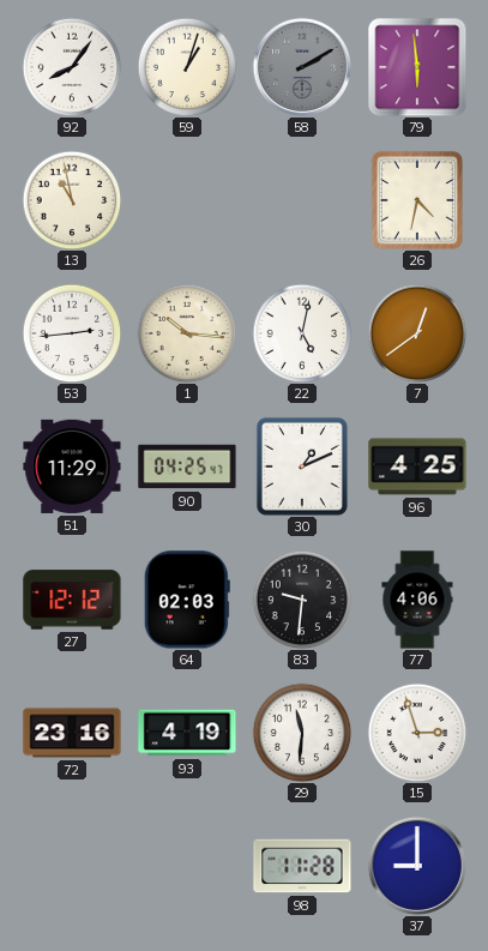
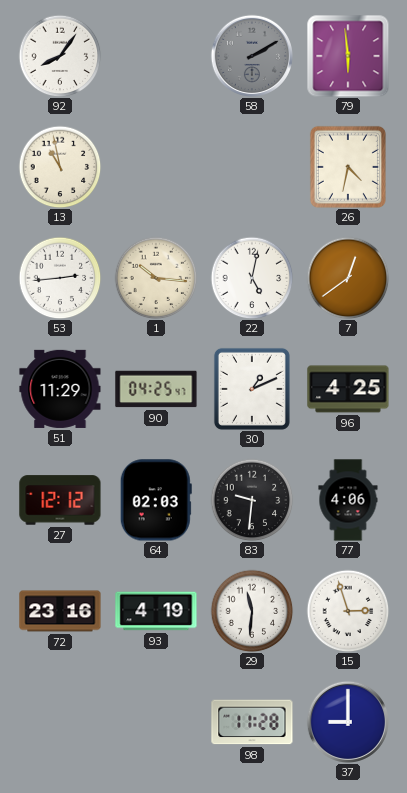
59: 1:03 -> none
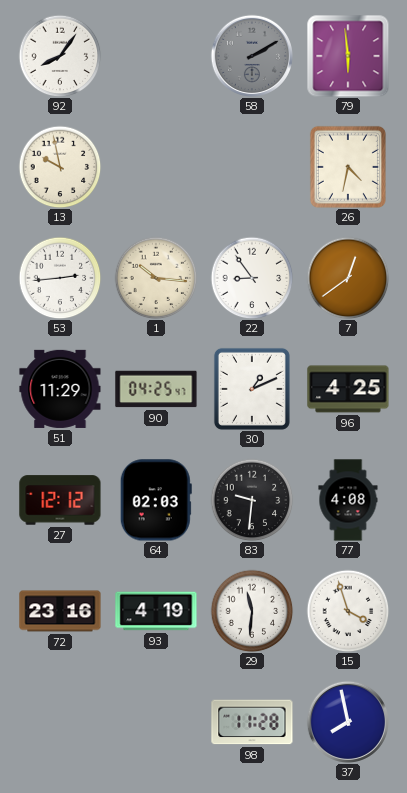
13: 10:58 -> 9:58
22: 5:02 -> 8:54
77: 4:06 -> 4:08
15: 2:57 -> 3:57
37: 9:00 -> 7:58
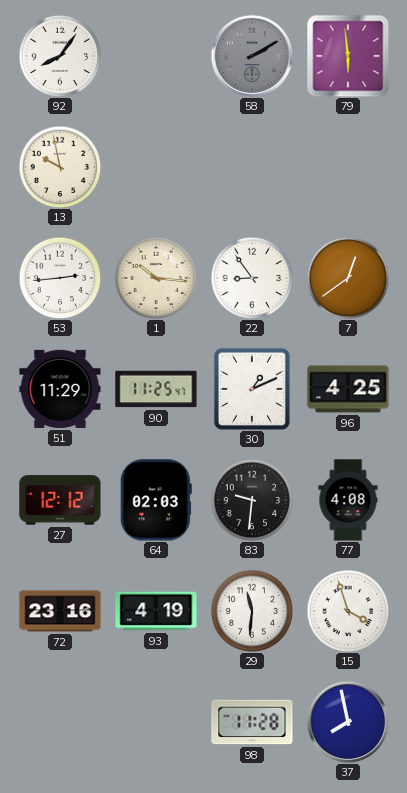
26: 4:32 -> none
90: 04:25 -> 11:25
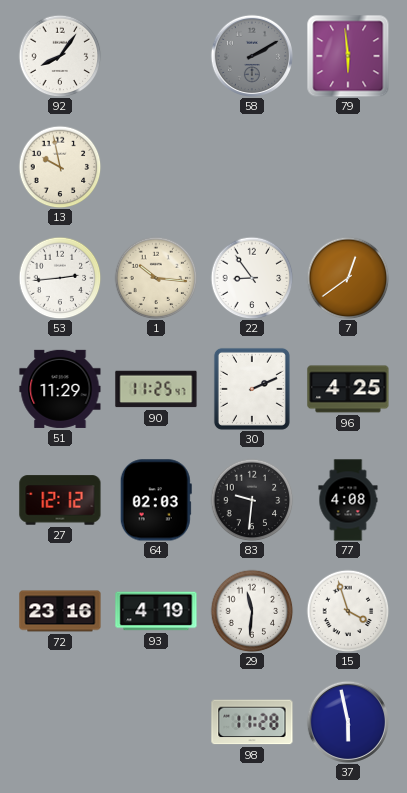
30: 1:11 -> 2:11
37: 7:58 -> 5:58
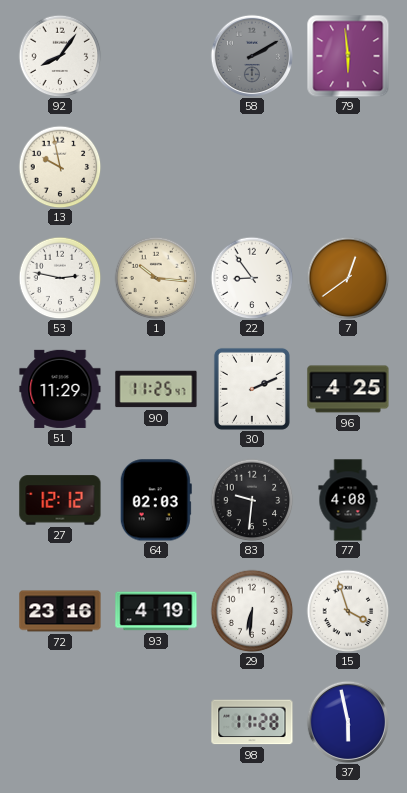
53: 2:44 -> 2:47
29: 11:31 -> 6:31
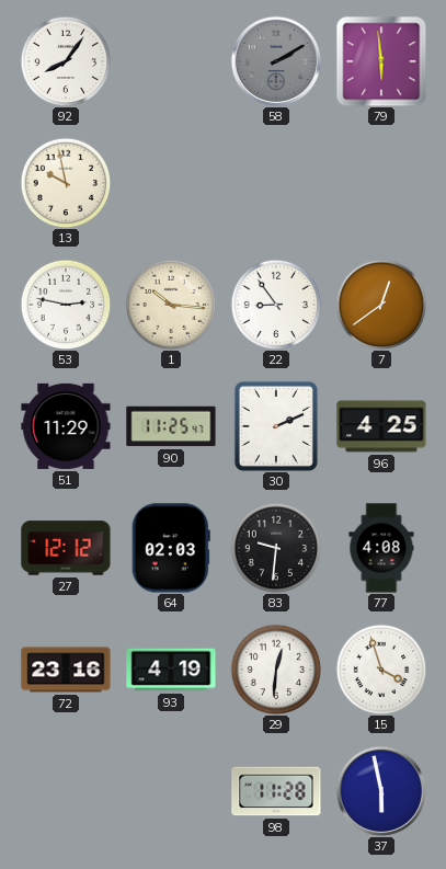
29: 6:31 -> 12:31
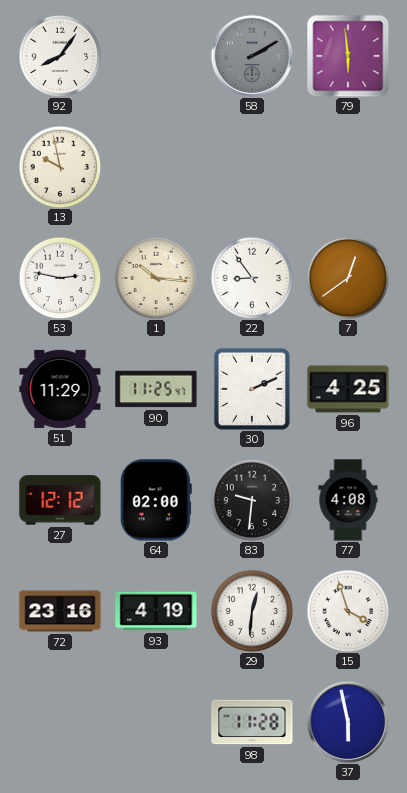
64: 02:03 -> 02:00
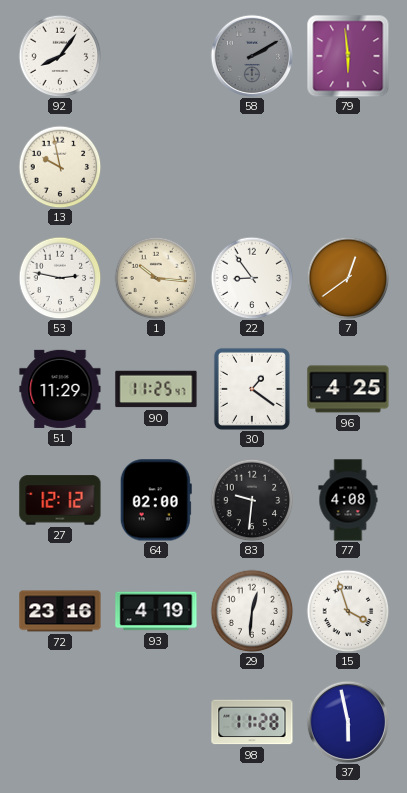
30: 2:11 -> 1:21
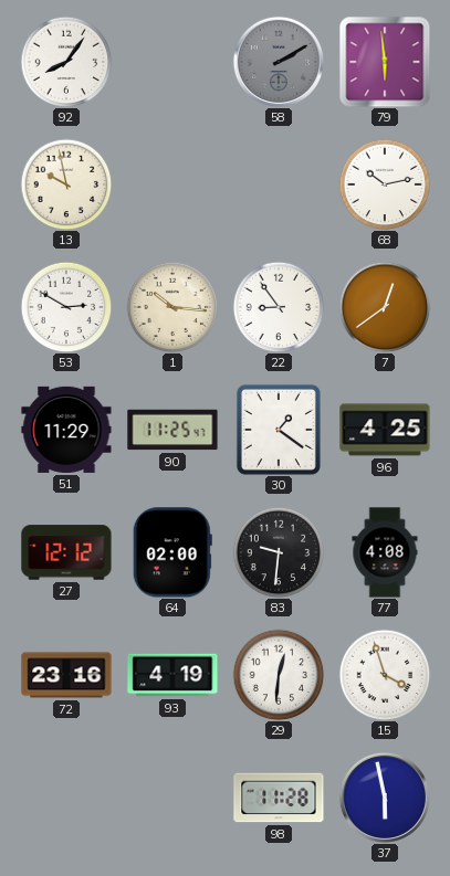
68: none -> 10:13
53: 2:47 -> 2:50
